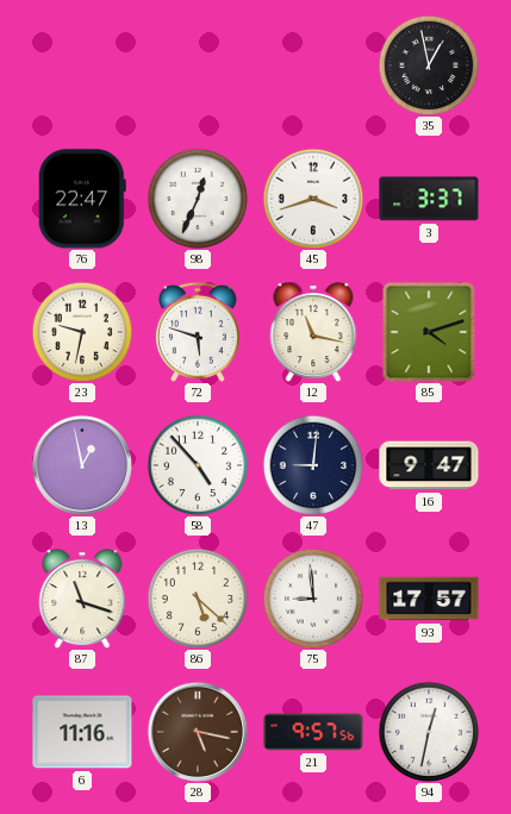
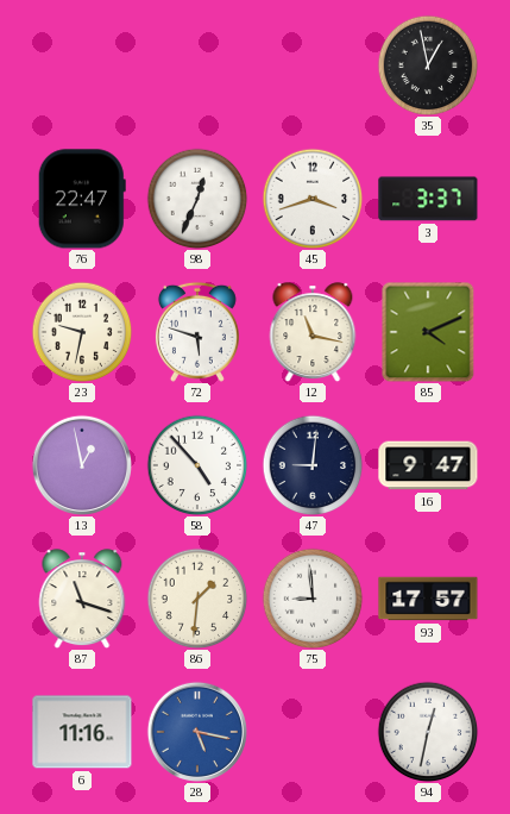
85: 4:12 -> 4:11
86: 5:22 -> 1:31
28 dial: brown -> blue
21: 9:57 -> none
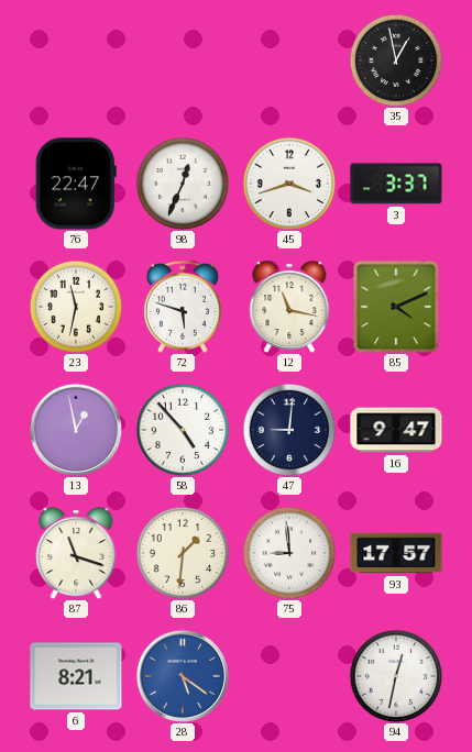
23: 9:32 -> 11:32
6: 11:16 -> 8:21
28: 5:17 -> 5:21
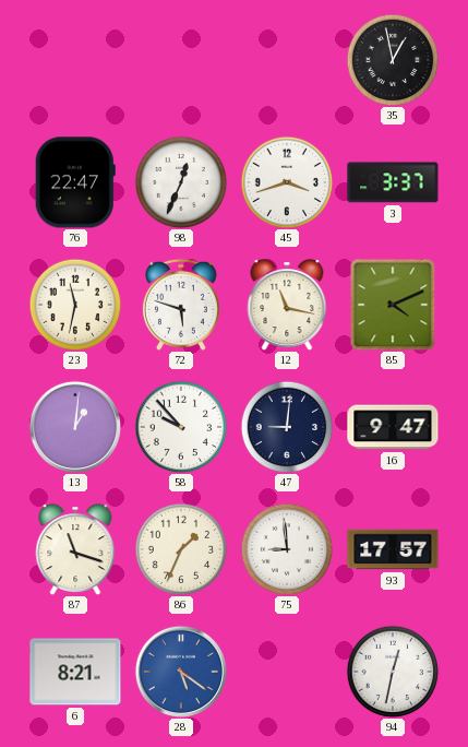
13: 12:58 -> 1:01
58: 4:53 -> 9:53
86: 1:31 -> 1:34
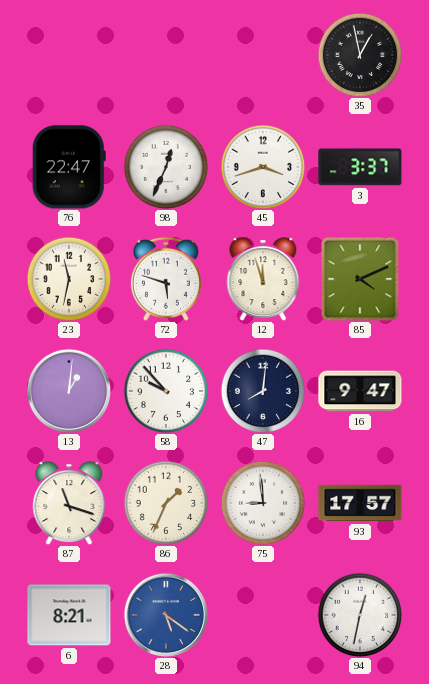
12: 11:17 -> 11:57
47: 9:01 -> 8:01
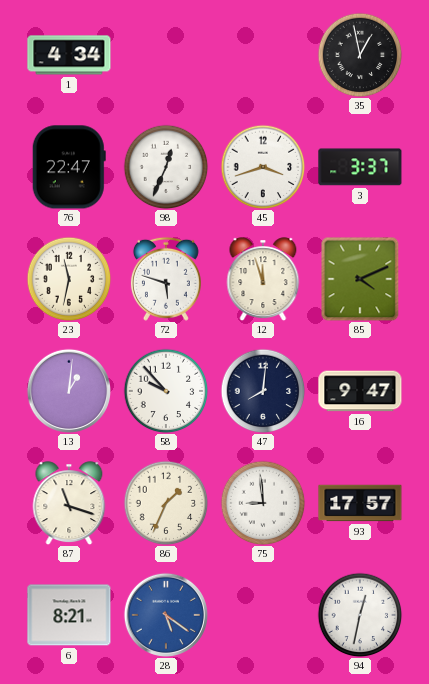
1: none -> 4:34
